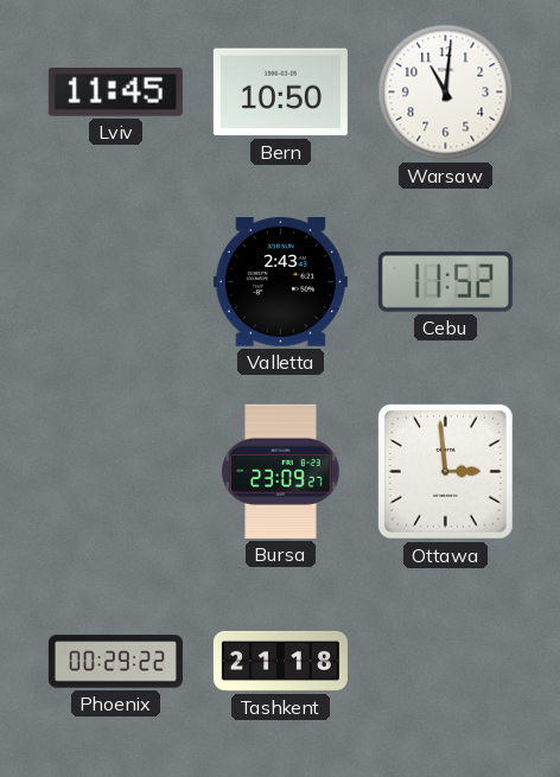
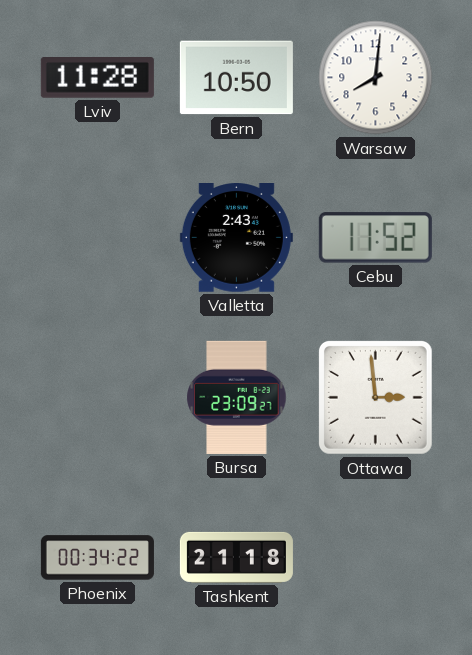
Lviv: 11:45 -> 11:28
Warsaw: 11:01 -> 8:01
Phoenix: 00:29 -> 00:34
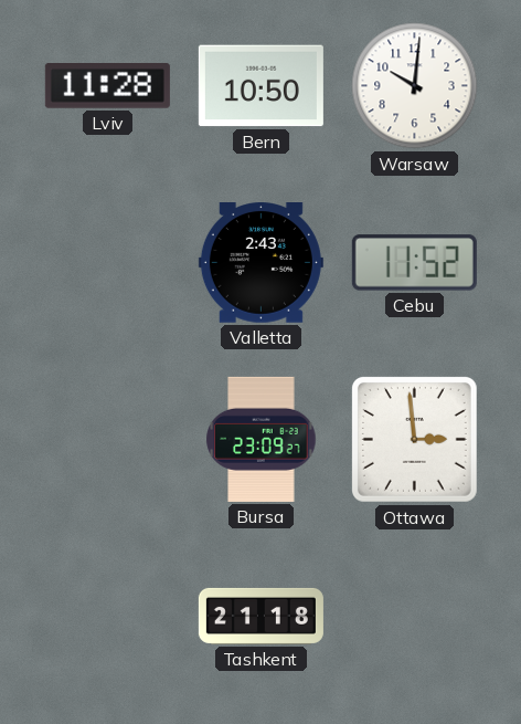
Warsaw: 8:01 -> 10:01
Phoenix: 00:34 -> none
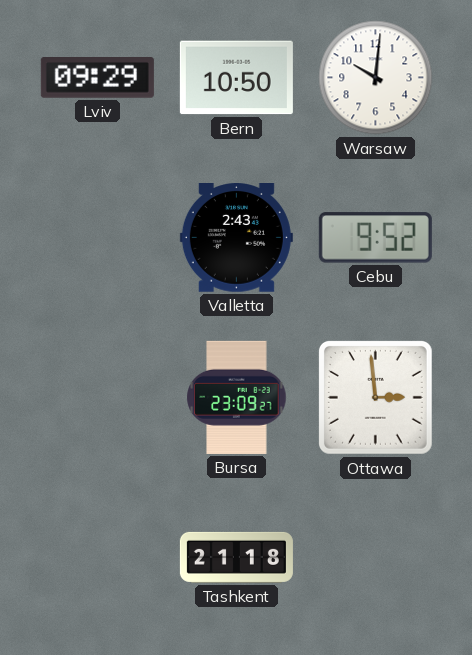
Lviv: 11:28 -> 09:29
Cebu: 11:52 -> 9:52
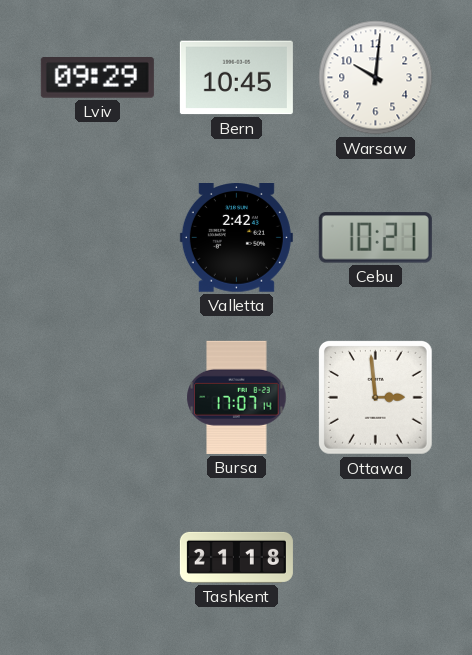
Bern: 10:50 -> 10:45
Valletta: 2:43 -> 2:42
Cebu: 9:52 -> 10:21
Bursa: 23:09 -> 17:07
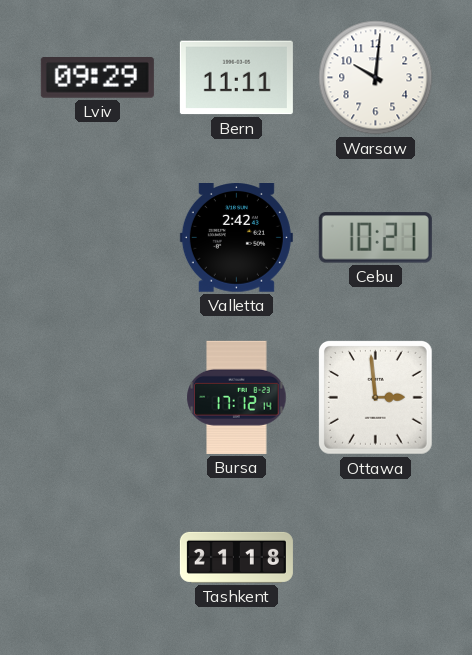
Bern: 10:45 -> 11:11
Bursa: 17:07 -> 17:12
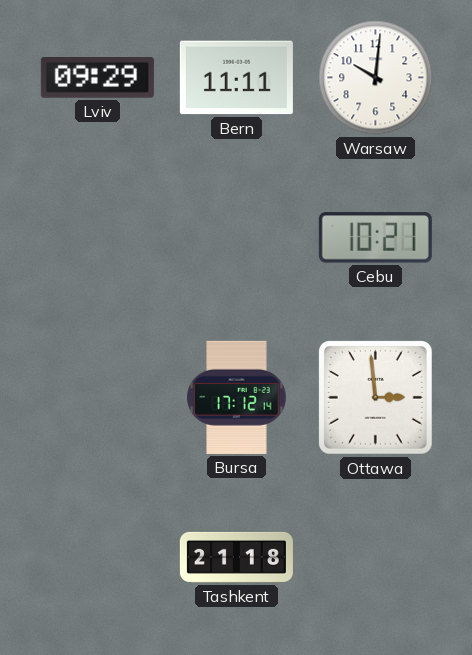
Valletta: 2:42 -> none
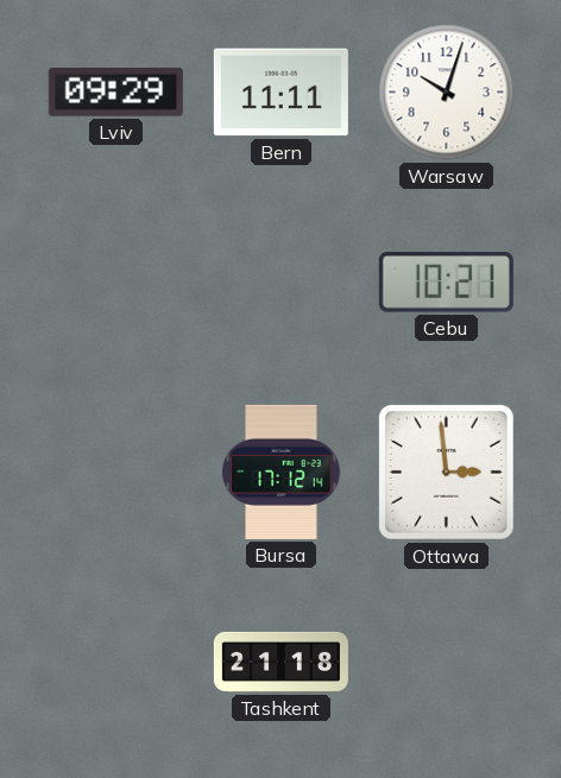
Warsaw: 10:01 -> 10:03
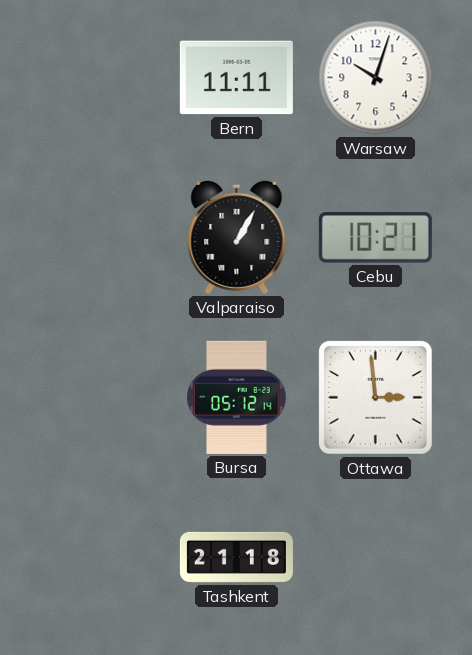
Lviv: 09:29 -> none
Valparaiso: none -> 1:05
Bursa: 17:12 -> 05:12
